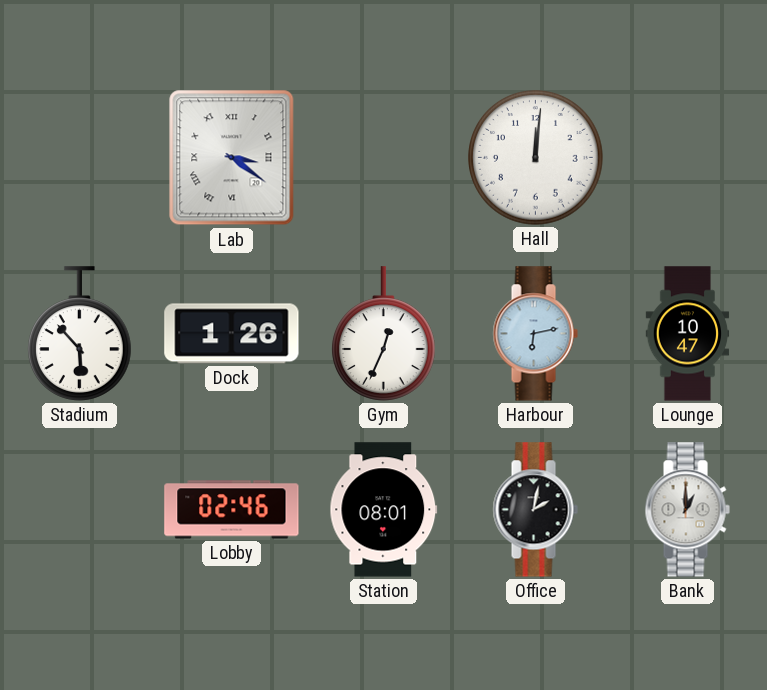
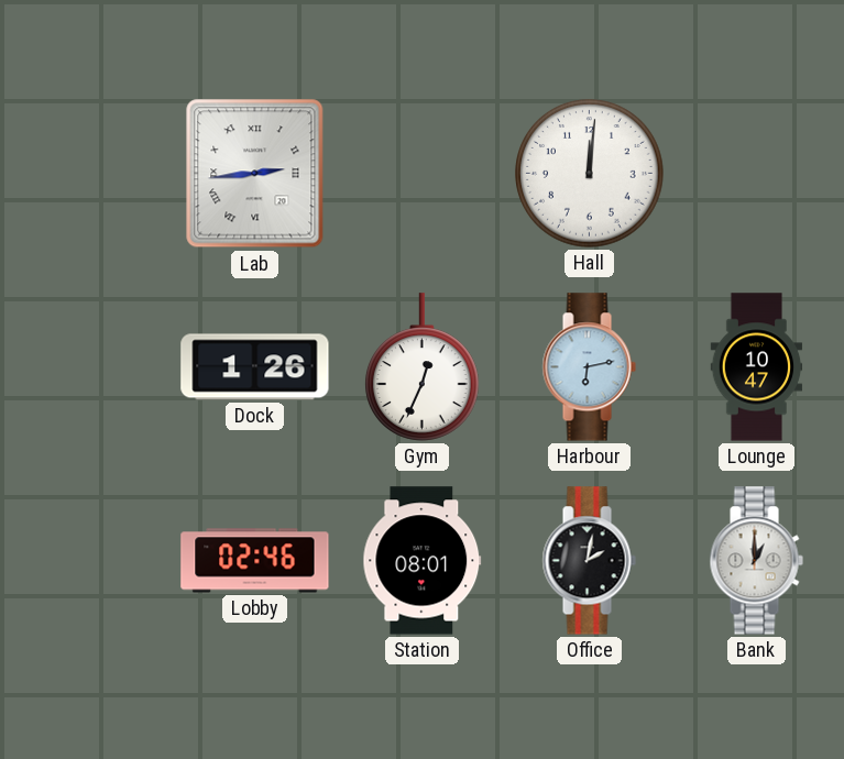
Lab: 3:21 -> 2:44
Stadium: 5:53 -> none
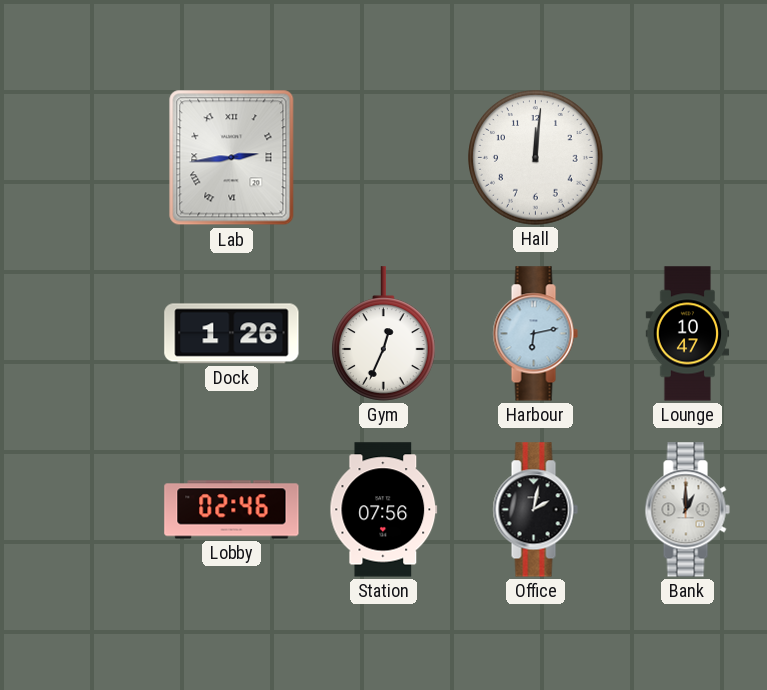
Station: 08:01 -> 07:56
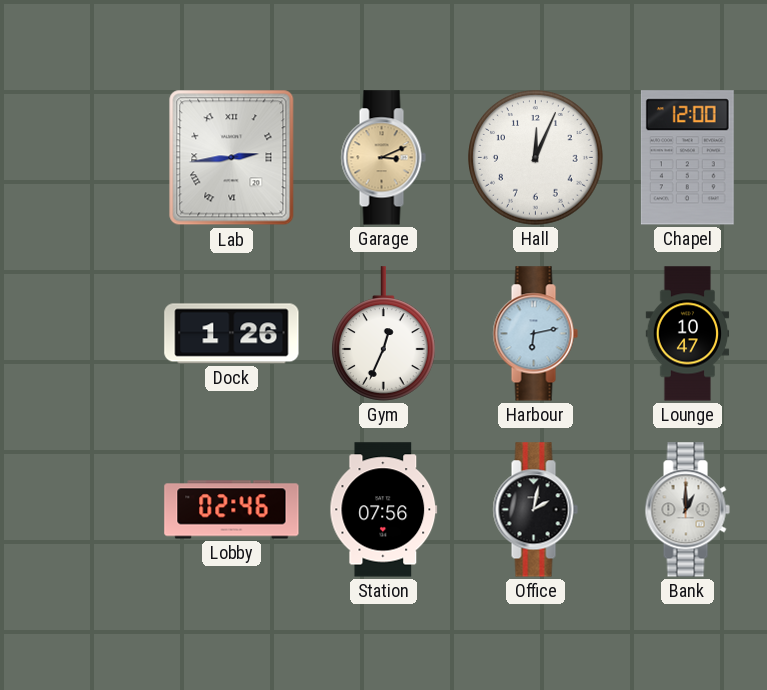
Garage: none -> 3:11
Hall: 12:01 -> 12:04
Chapel: none -> 12:00
